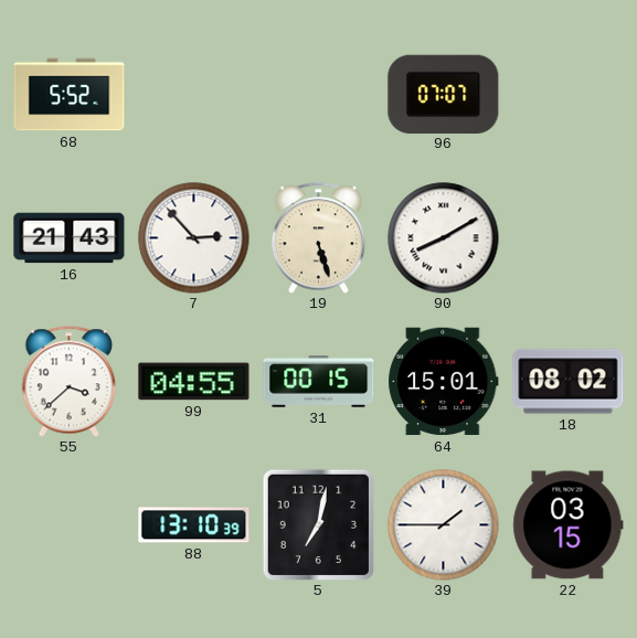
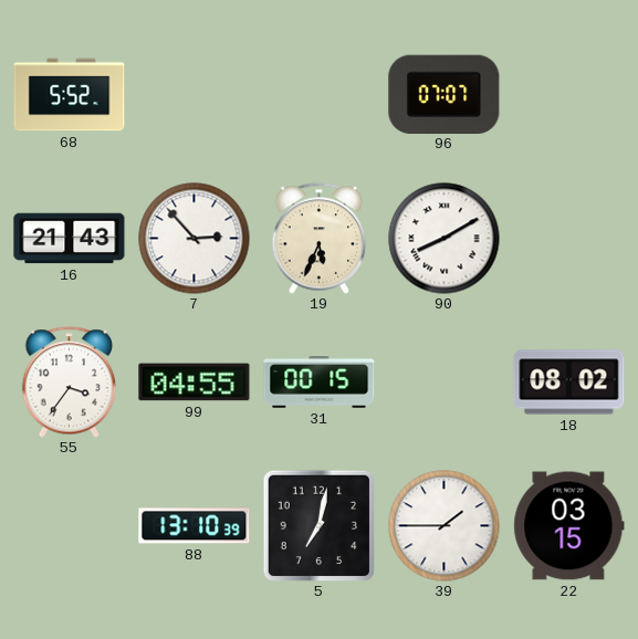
19: 5:27 -> 5:34
55: 3:38 -> 3:36
64: 15:01 -> none
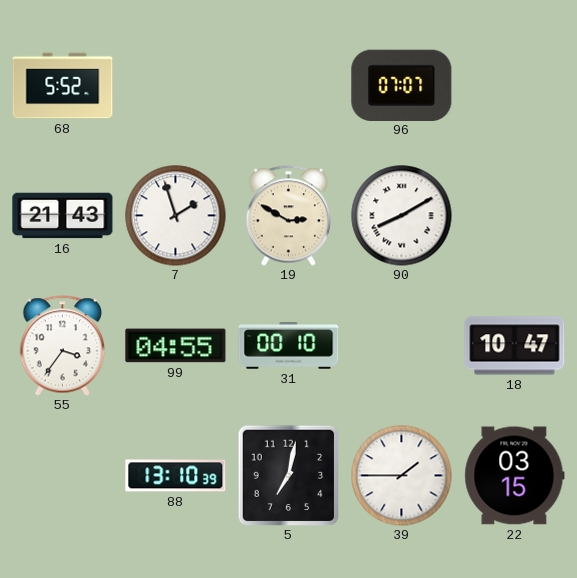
7: 2:53 -> 1:57
19: 5:34 -> 2:50
31: 00:15 -> 00:10
18: 08:02 -> 10:47
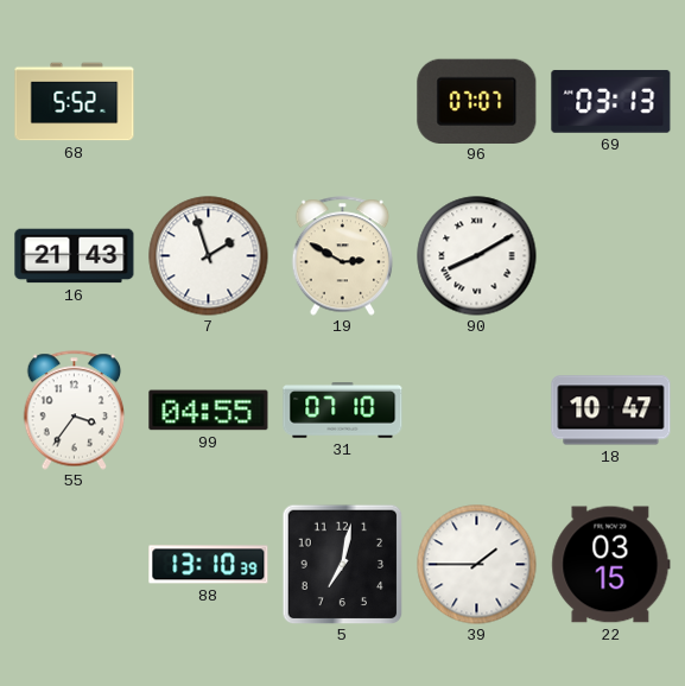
69: none -> 03:13
31: 00:10 -> 07:10
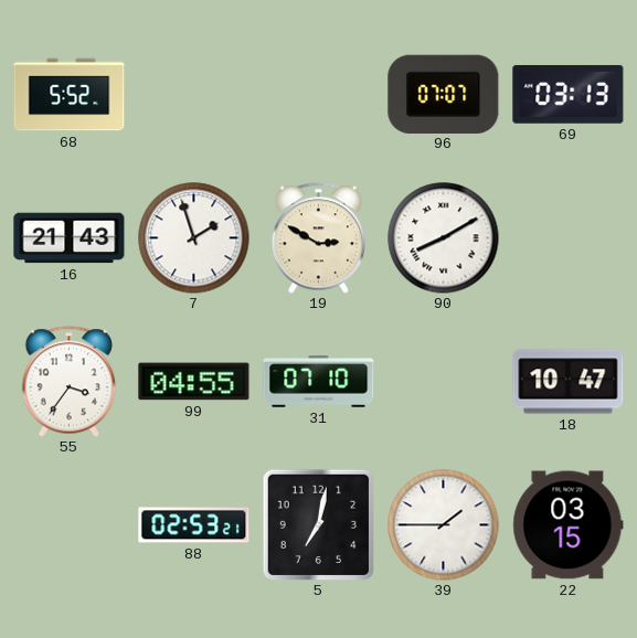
88: 13:10 -> 02:53
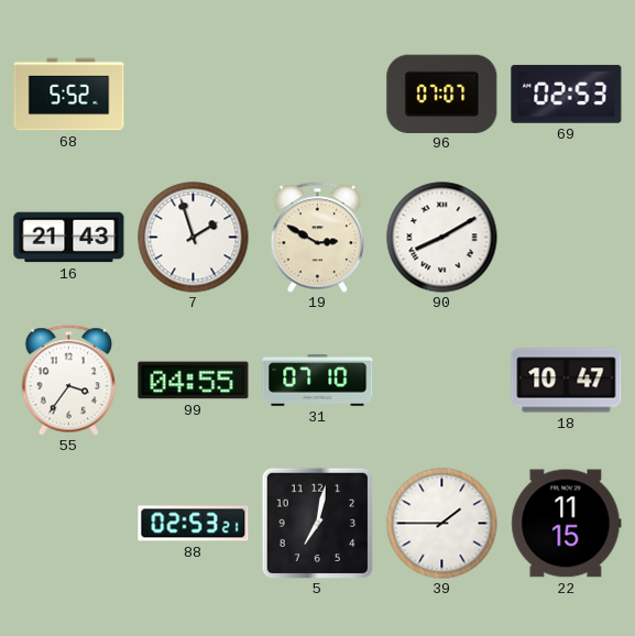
69: 03:13 -> 02:53
22: 03:15 -> 11:15
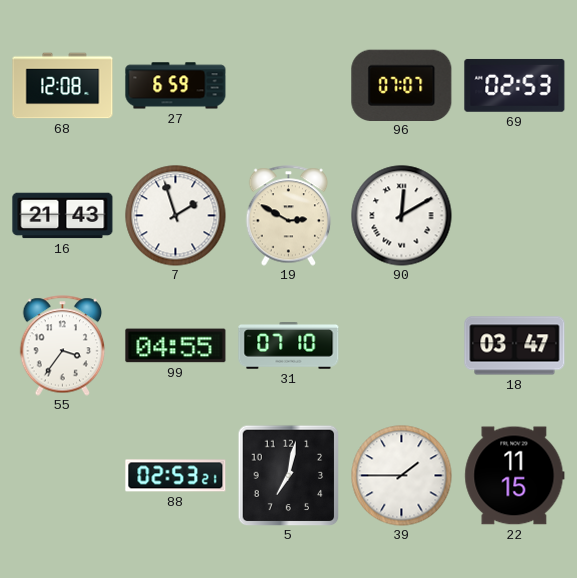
68: 5:52 -> 12:08
27: none -> 6:59
90: 8:10 -> 12:10
18: 10:47 -> 03:47
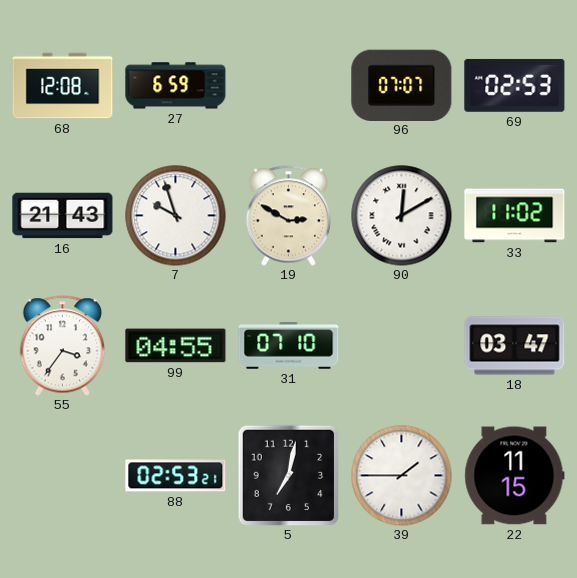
7: 1:57 -> 9:57
33: none -> 11:02
